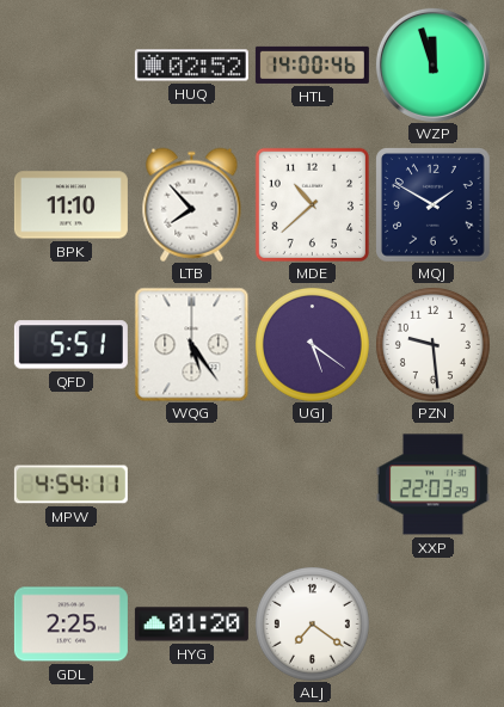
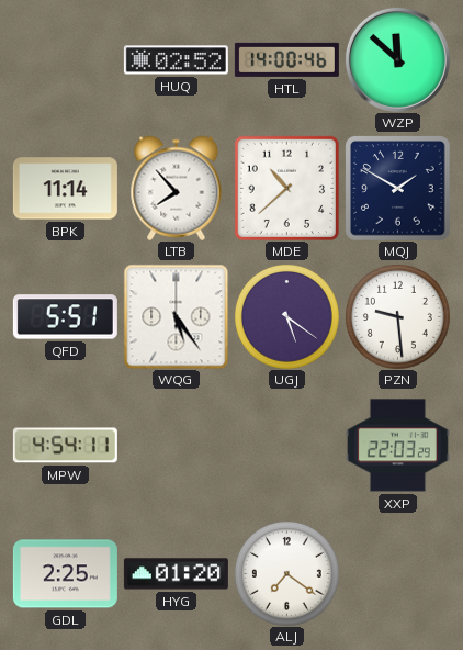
WZP: 11:57 -> 11:52
BPK: 11:10 -> 11:14
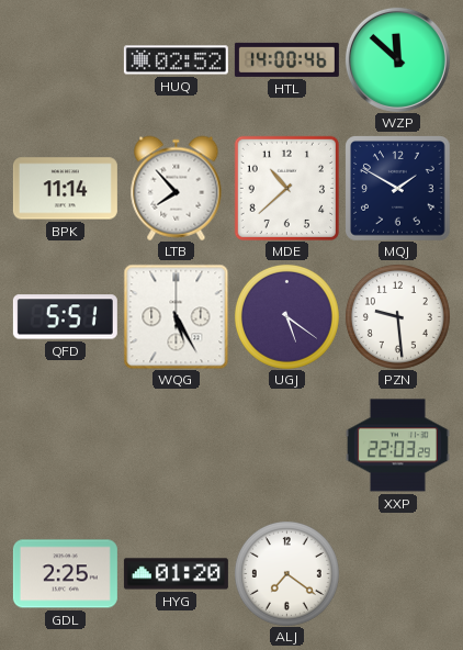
WQG: 5:24 -> 5:25
MPW: 4:54 -> none
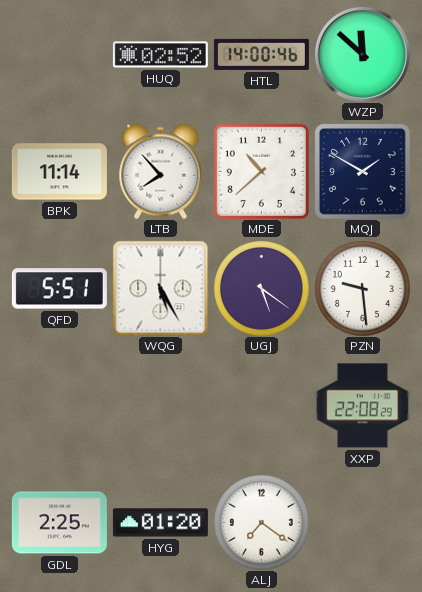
XXP: 22:03 -> 22:08
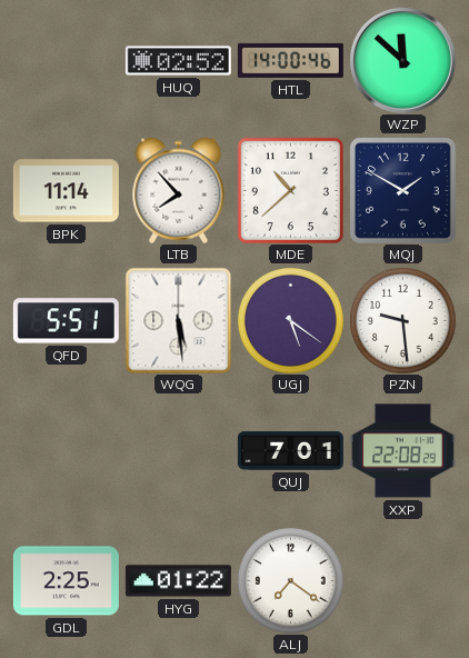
WQG: 5:25 -> 5:29
QUJ: none -> 7:01
HYG: 01:20 -> 01:22
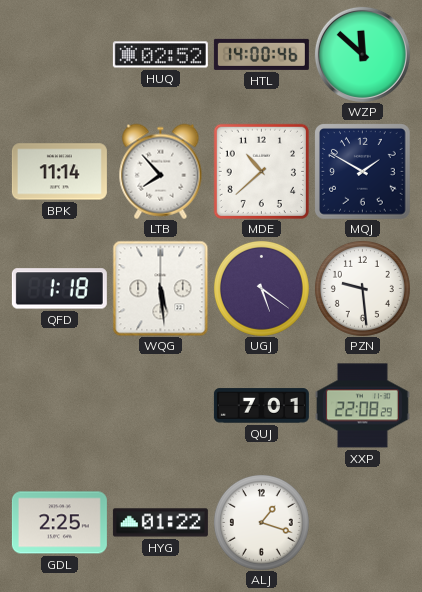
QFD: 5:51 -> 1:18
ALJ: 7:21 -> 1:18
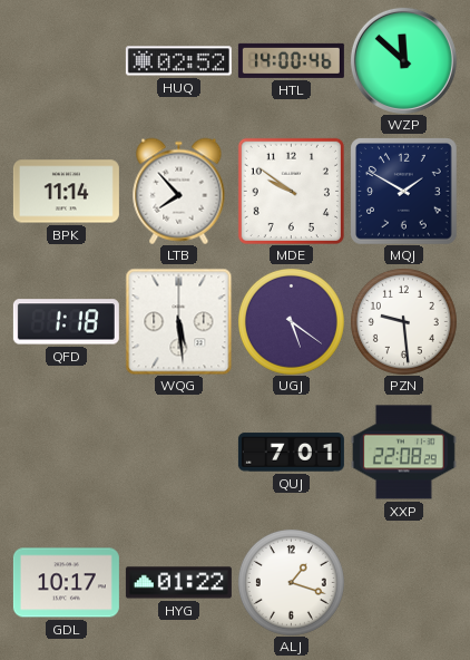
MDE: 10:38 -> 9:51
GDL: 2:25 -> 10:17
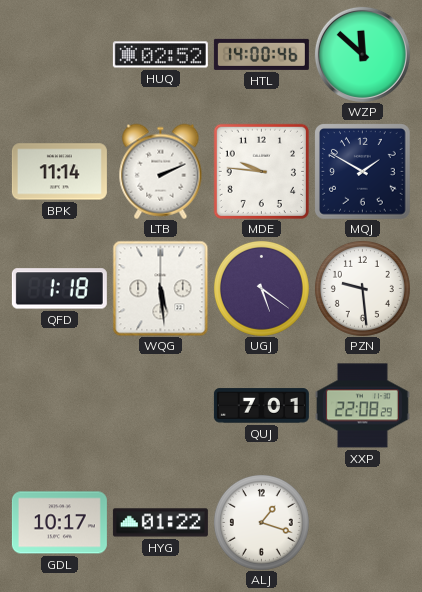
LTB: 7:53 -> 2:11
MDE: 9:51 -> 9:46
